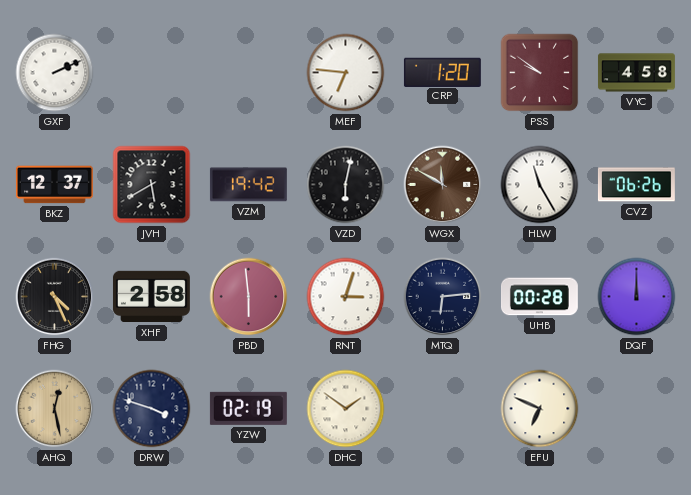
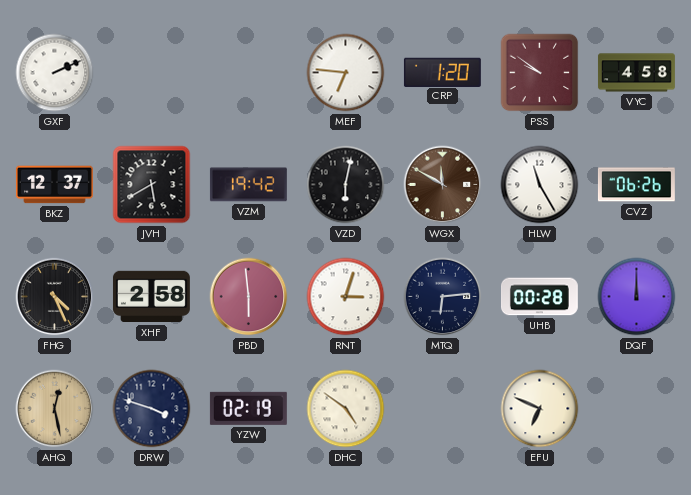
DHC: 1:51 -> 4:51
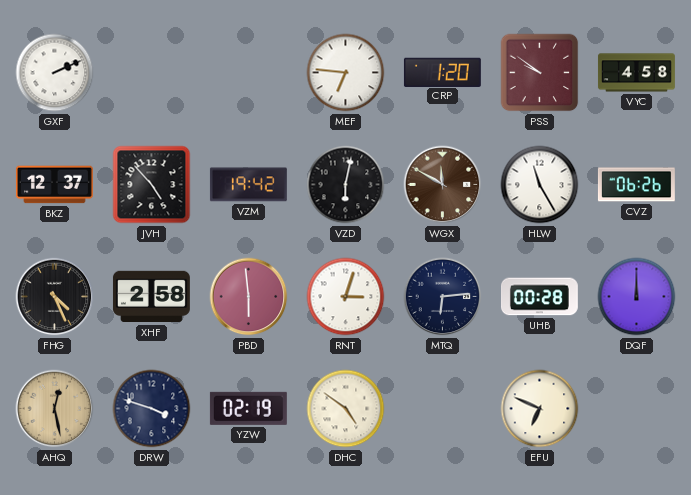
JVH: 5:40 -> 4:53
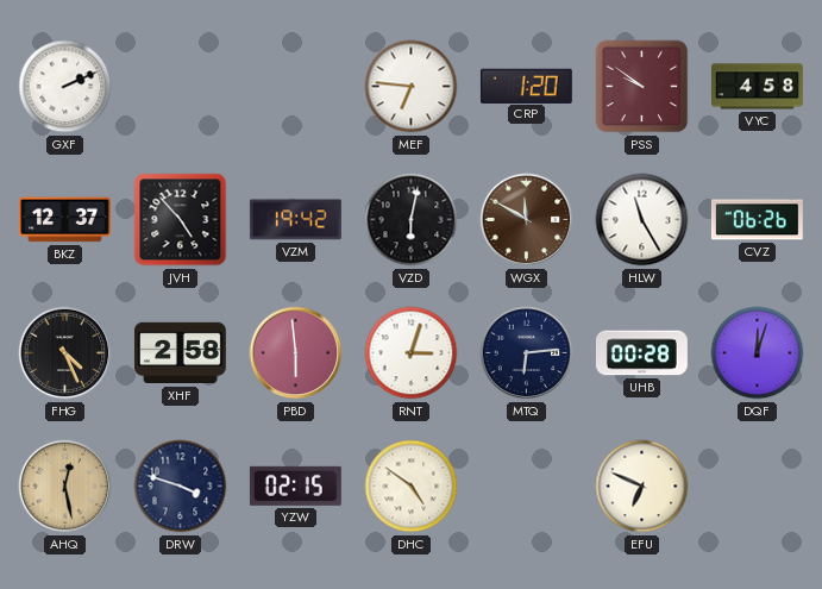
DQF: 12:00 -> 12:03
YZW: 02:19 -> 02:15
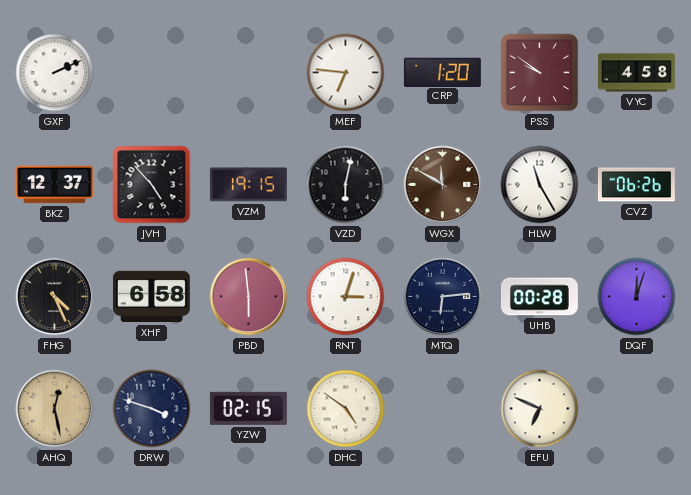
VZM: 19:42 -> 19:15
XHF: 2:58 -> 6:58
